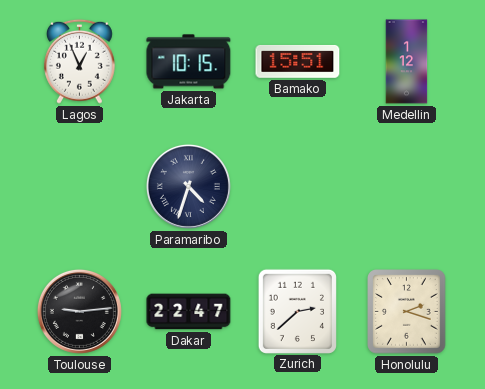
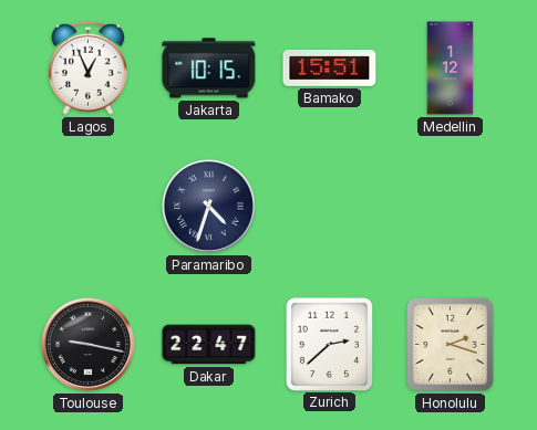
Toulouse: 9:14 -> 9:17
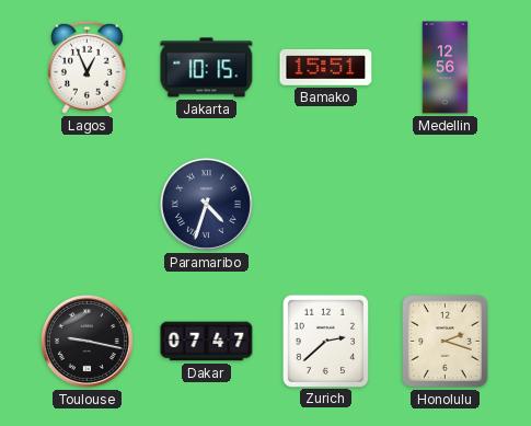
Medellin: 1:12 -> 12:56
Dakar: 22:47 -> 07:47
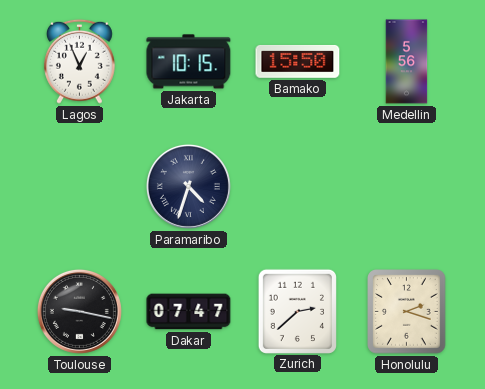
Bamako: 15:51 -> 15:50
Medellin: 12:56 -> 5:56
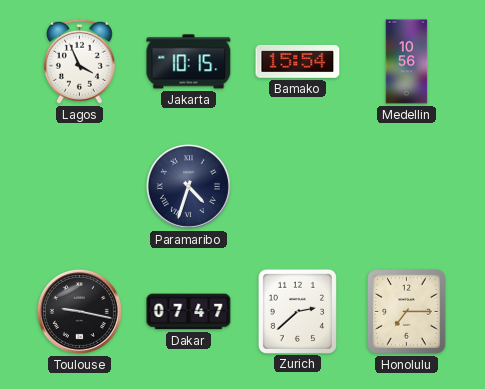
Lagos: 12:56 -> 3:56
Bamako: 15:50 -> 15:54
Medellin: 5:56 -> 10:56
Honolulu: 2:18 -> 7:15
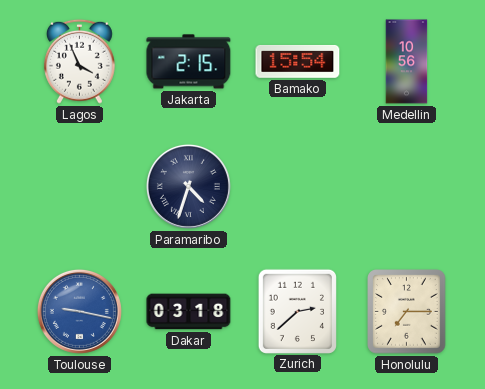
Jakarta: 10:15 -> 2:15
Toulouse dial: black -> blue
Dakar: 07:47 -> 03:18
